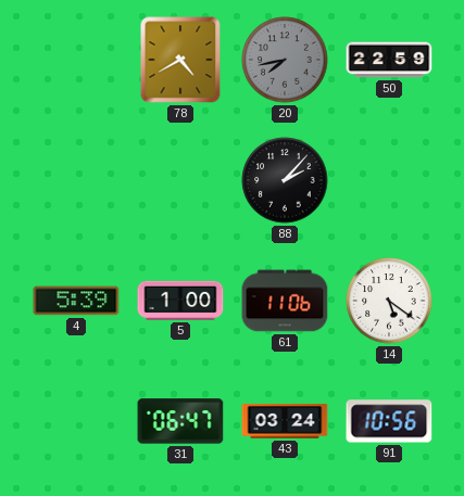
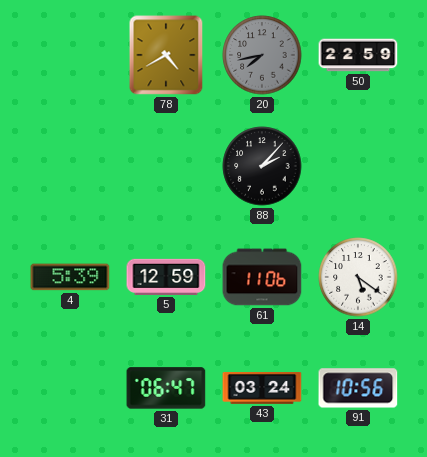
5: 1:00 -> 12:59
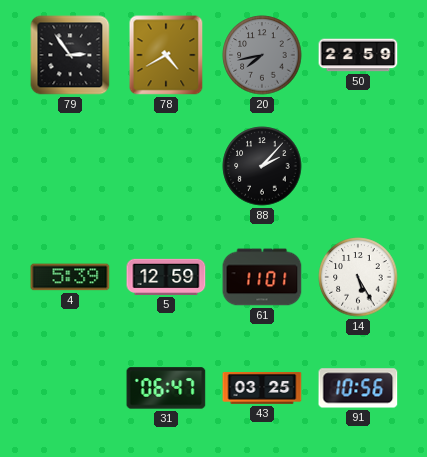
79: none -> 2:54
61: 11:06 -> 11:01
14: 5:21 -> 5:25
43: 03:24 -> 03:25
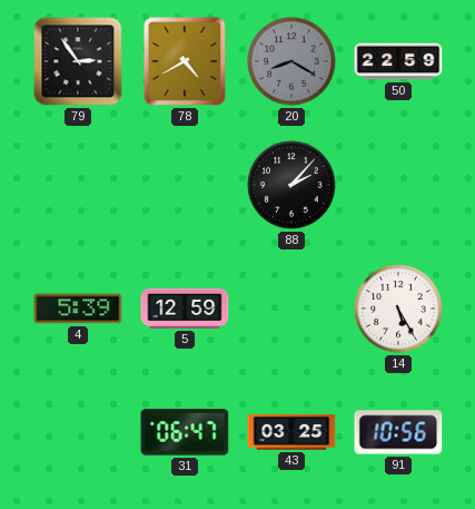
20: 7:43 -> 8:20
61: 11:01 -> none
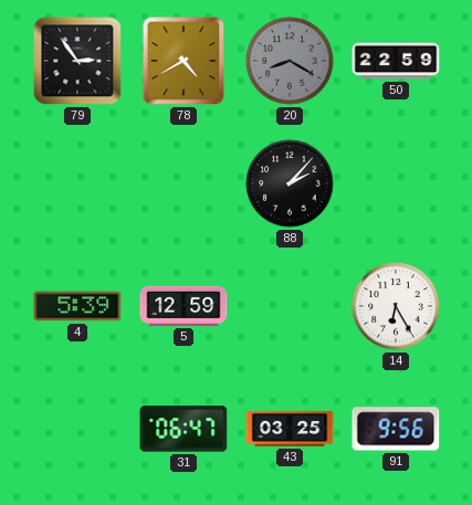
14: 5:25 -> 6:25
91: 10:56 -> 9:56
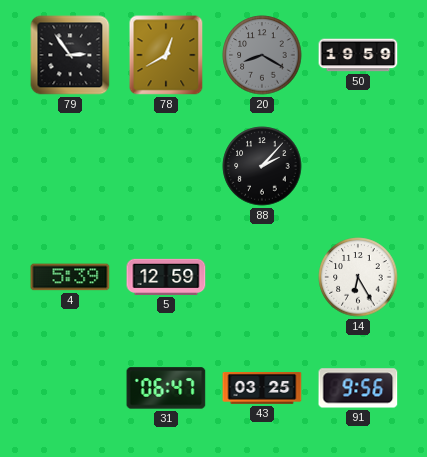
78: 4:40 -> 12:40
50: 22:59 -> 19:59
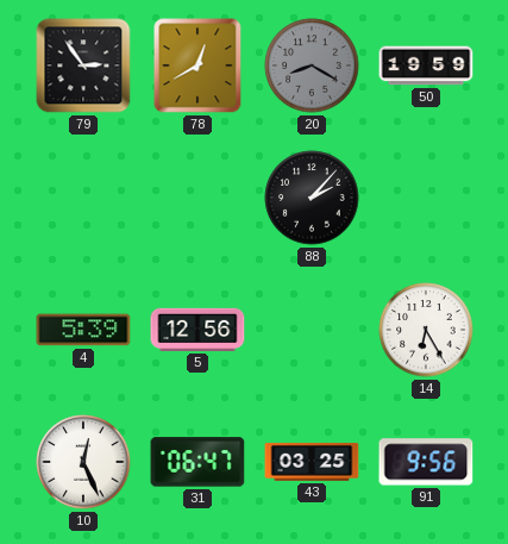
5: 12:59 -> 12:56
10: none -> 12:26
